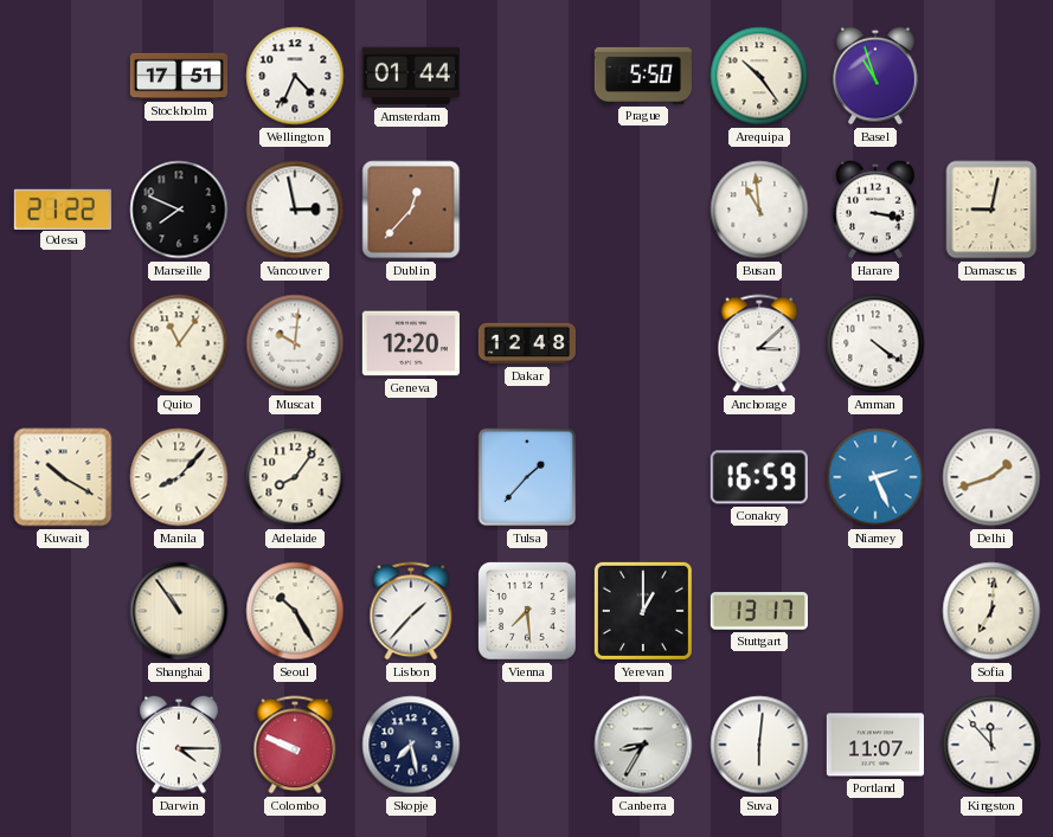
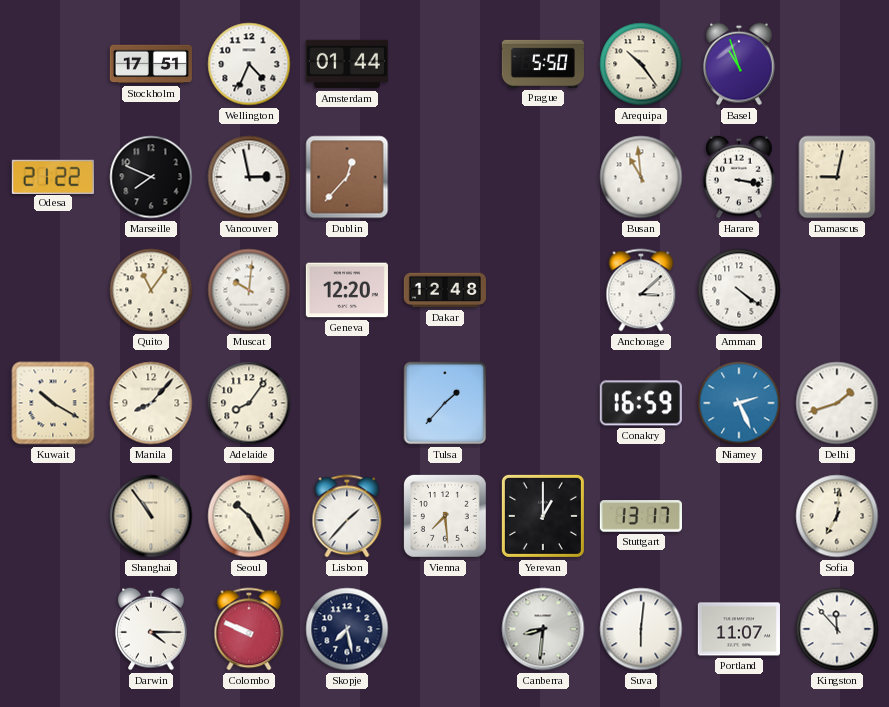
Canberra: 8:35 -> 8:31
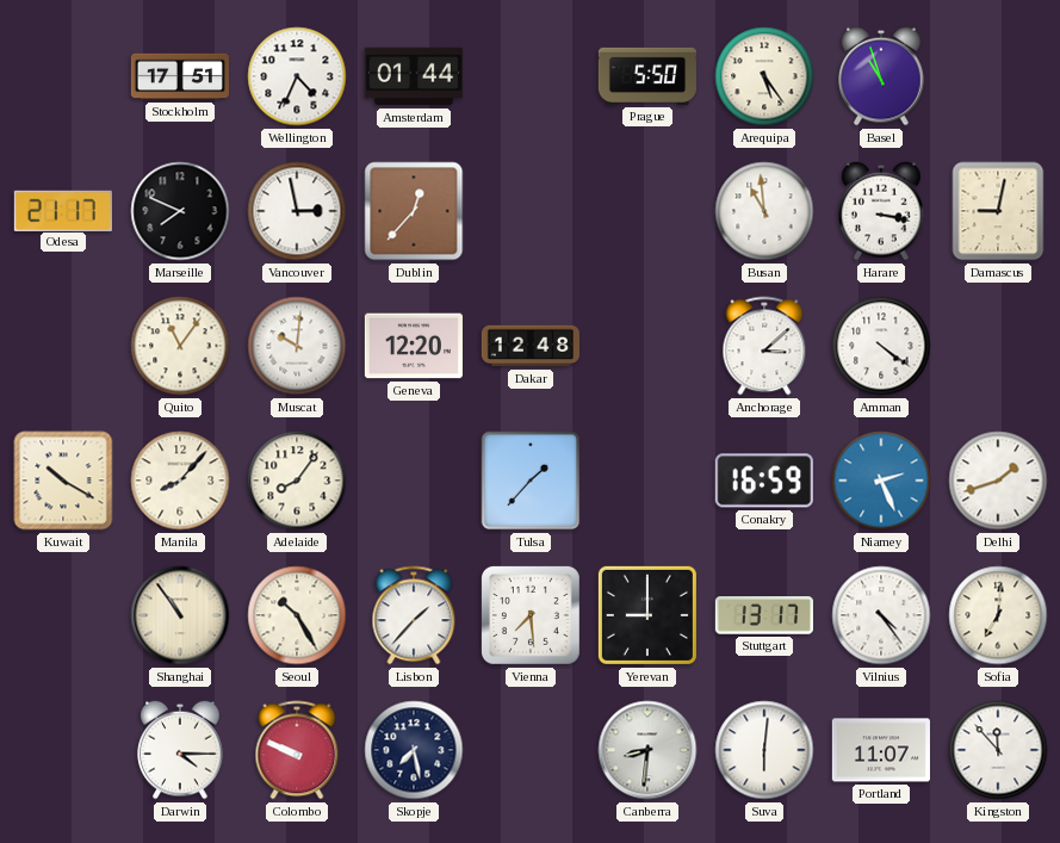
Arequipa: 10:24 -> 5:24
Odesa: 21:22 -> 21:17
Yerevan: 1:00 -> 9:00
Vilnius: none -> 4:24
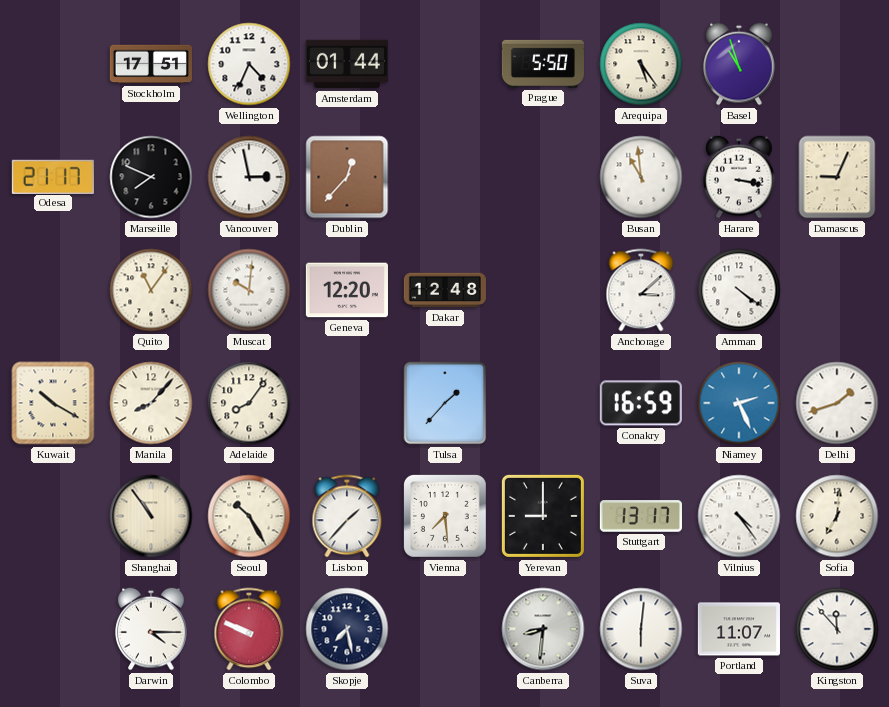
Damascus: 9:02 -> 9:04
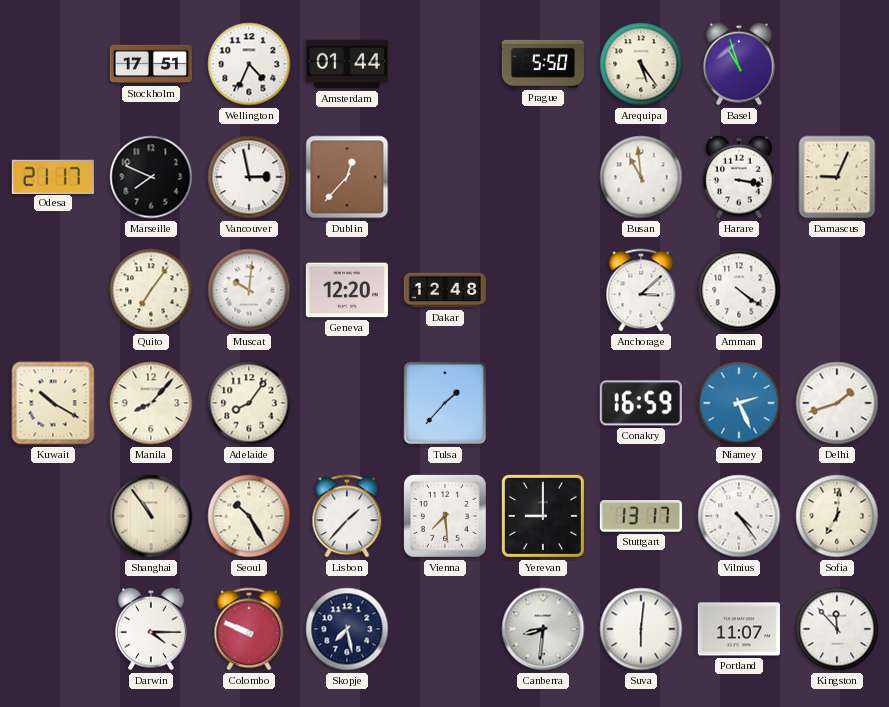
Quito: 11:06 -> 7:06
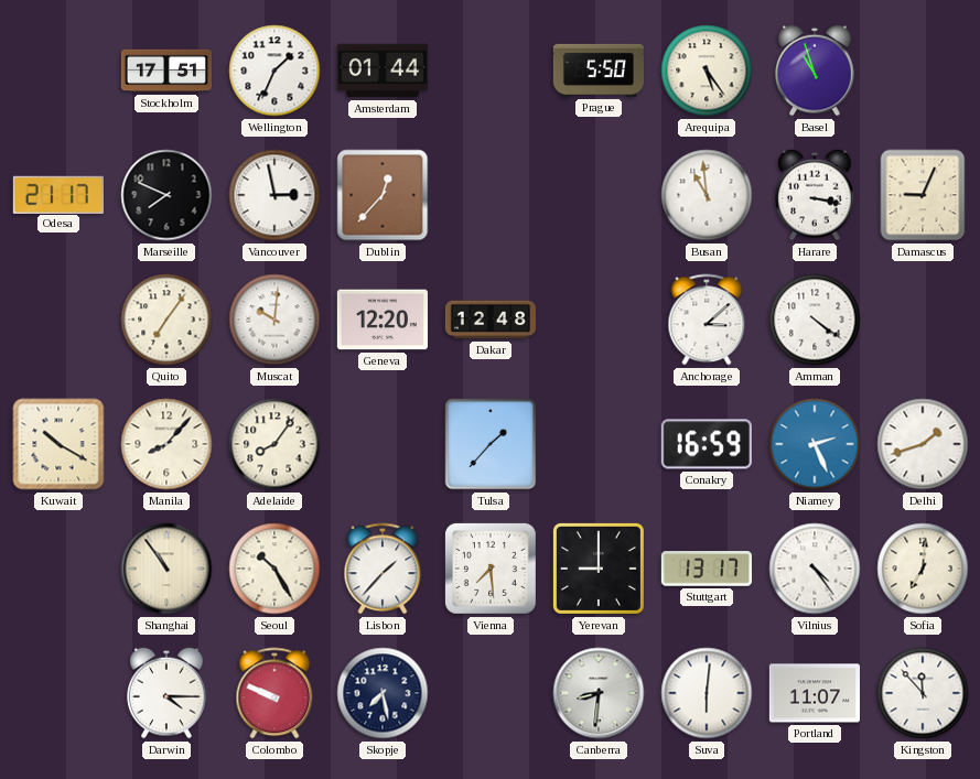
Wellington: 4:34 -> 1:34
